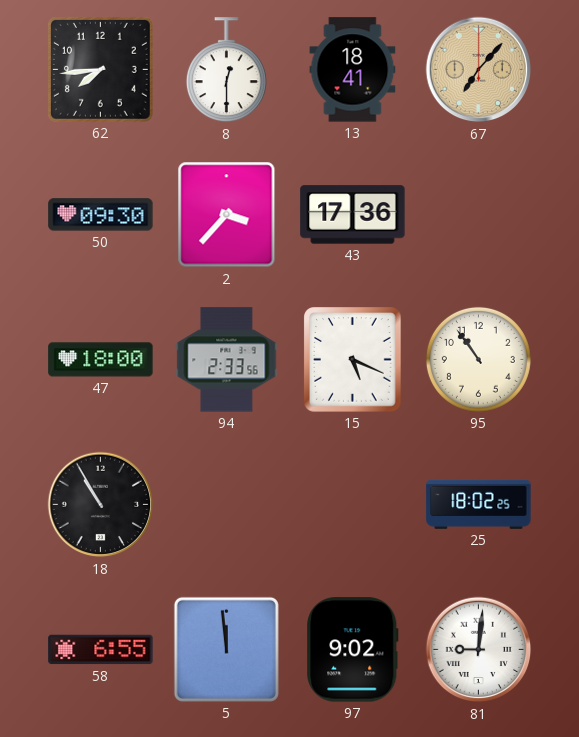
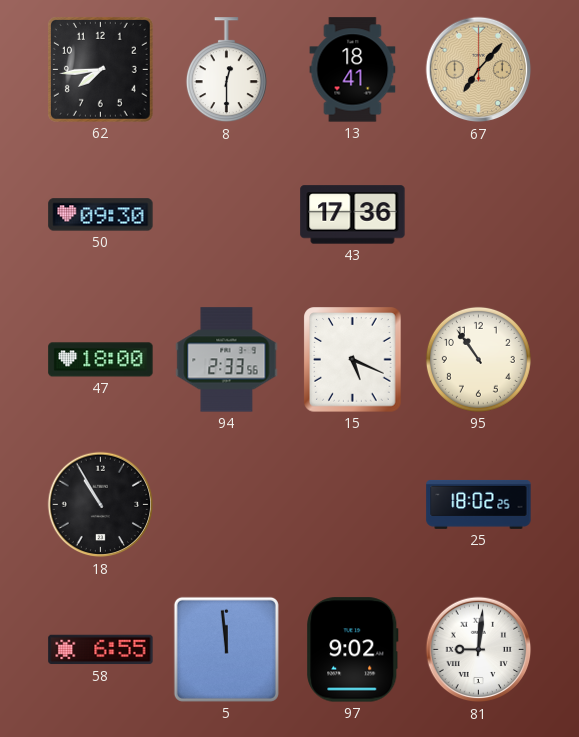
2: 3:37 -> none
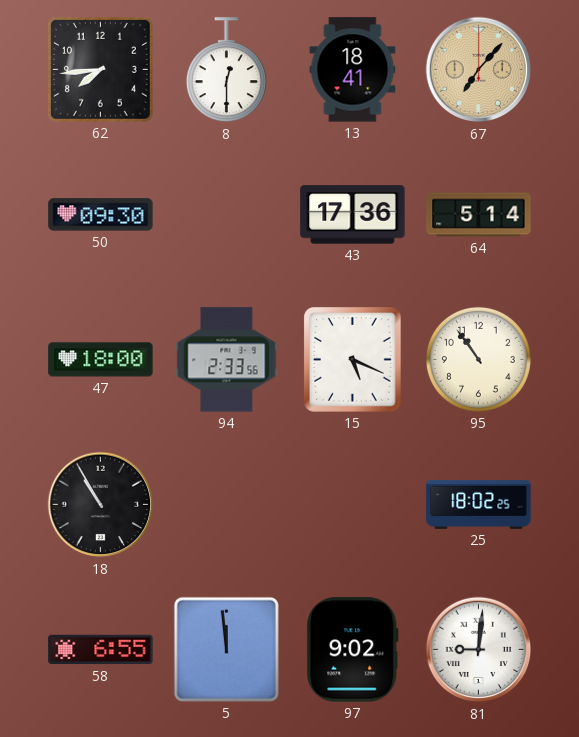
64: none -> 5:14
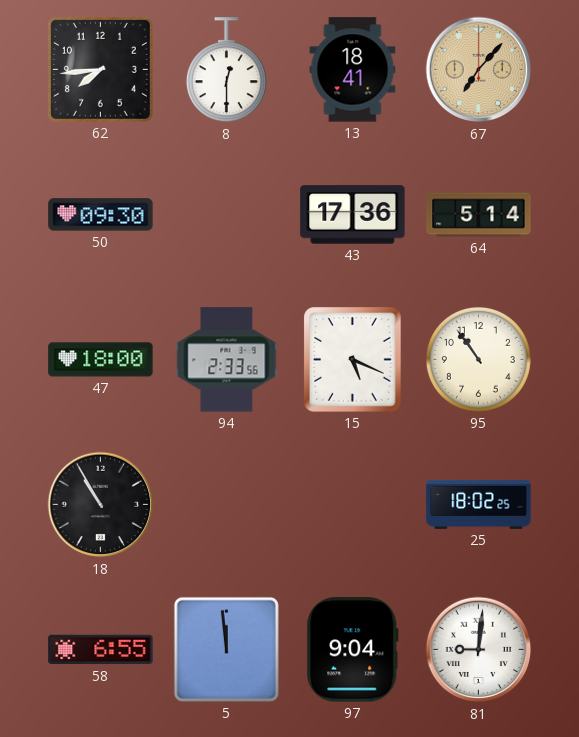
97: 9:02 -> 9:04
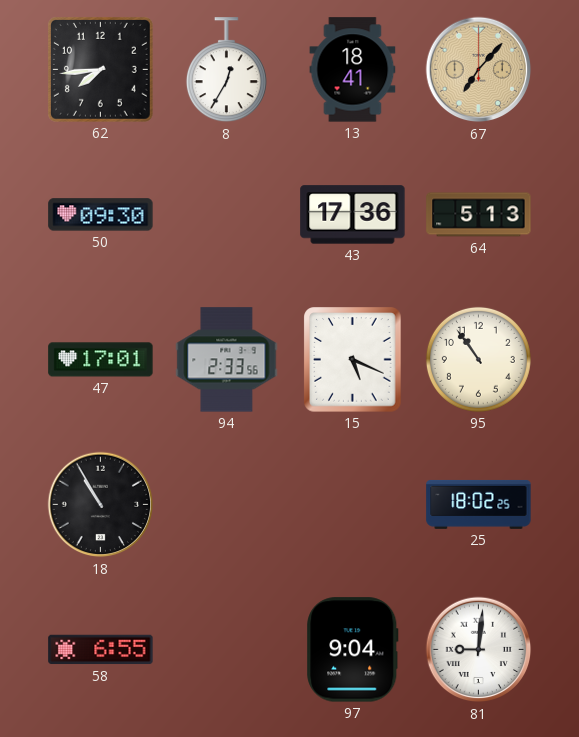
8: 12:30 -> 12:35
64: 5:14 -> 5:13
47: 18:00 -> 17:01
5: 11:59 -> none
